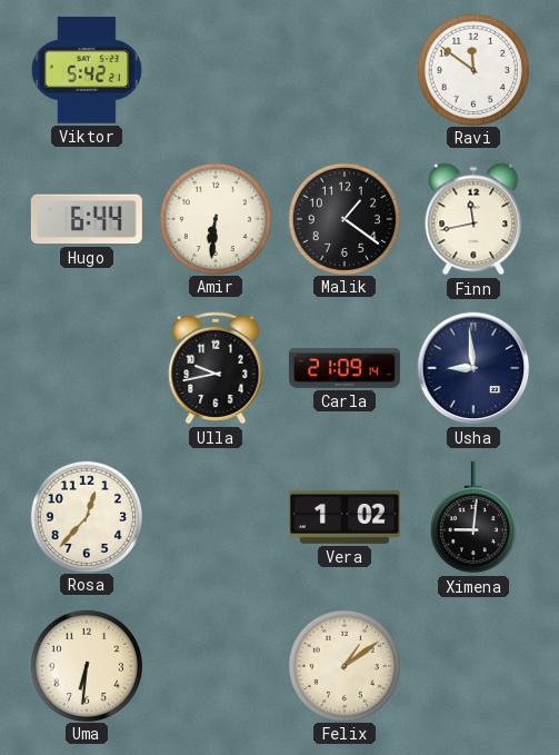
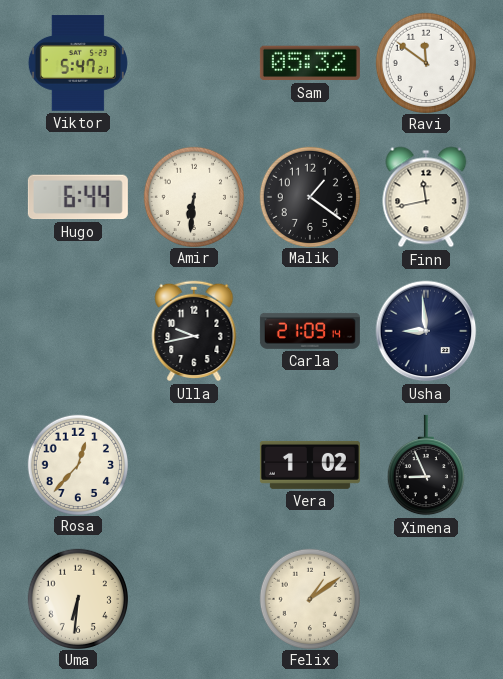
Viktor: 5:42 -> 5:47
Sam: none -> 05:32
Ximena: 9:01 -> 8:56
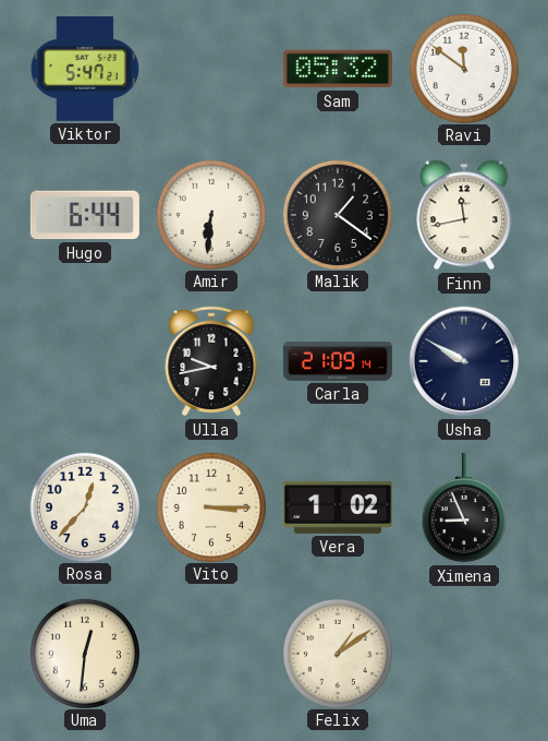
Usha: 8:59 -> 9:50
Vito: none -> 3:15
Uma: 6:31 -> 12:31
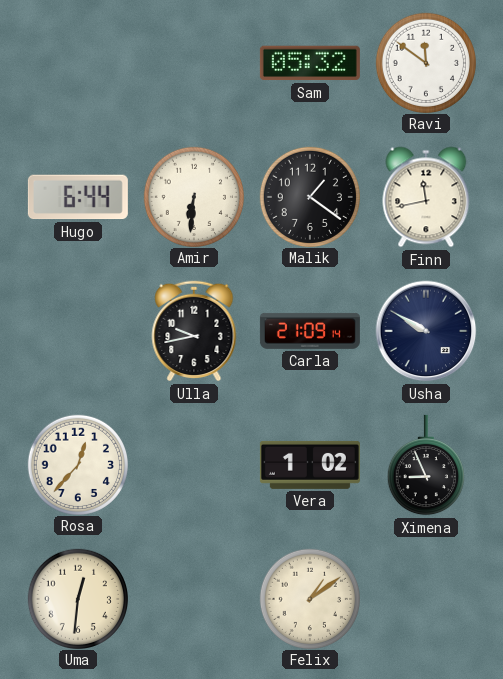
Viktor: 5:47 -> none
Vito: 3:15 -> none
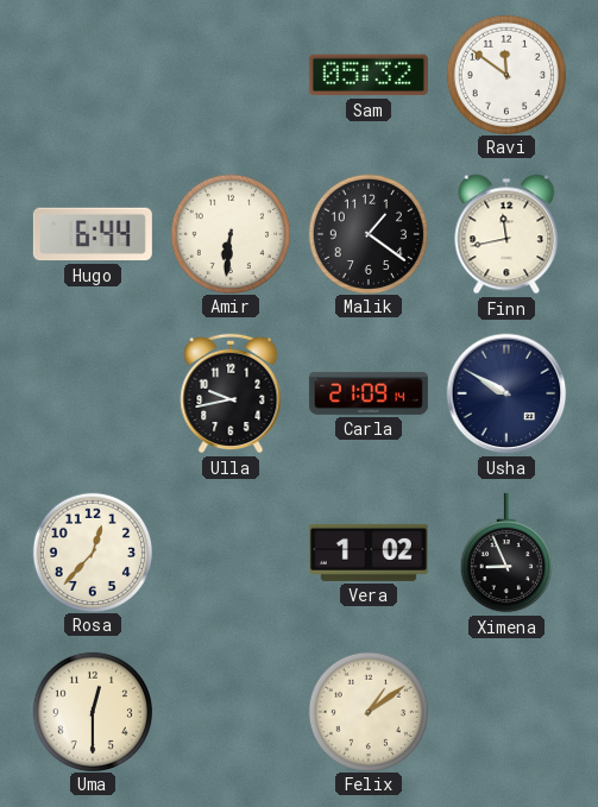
Uma: 12:31 -> 12:30
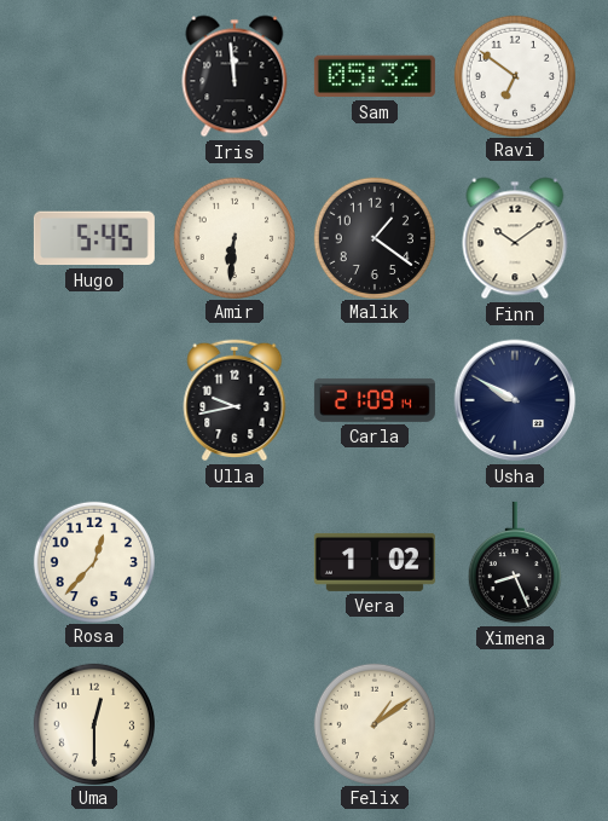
Iris: none -> 11:59
Ravi: 11:51 -> 6:51
Hugo: 6:44 -> 5:45
Finn: 11:43 -> 10:09
Ximena: 8:56 -> 8:26
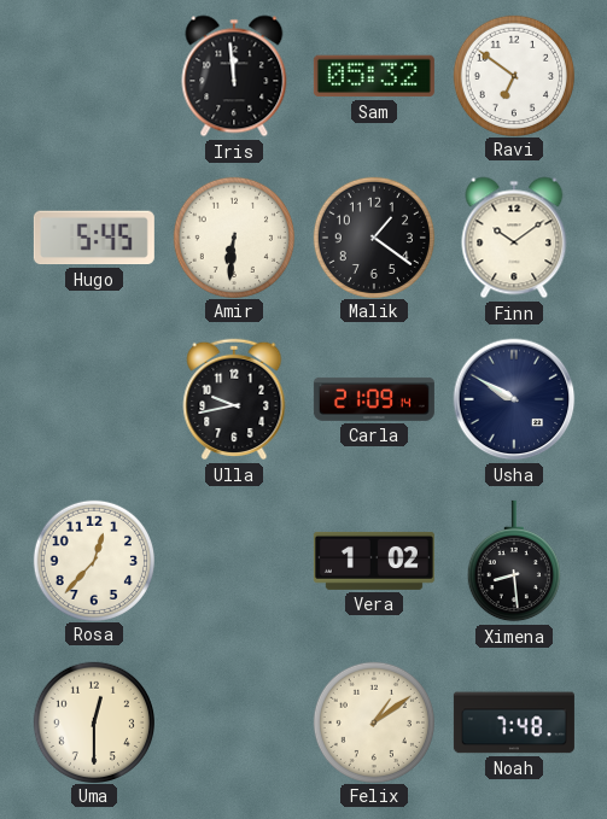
Ximena: 8:26 -> 8:29
Noah: none -> 7:48
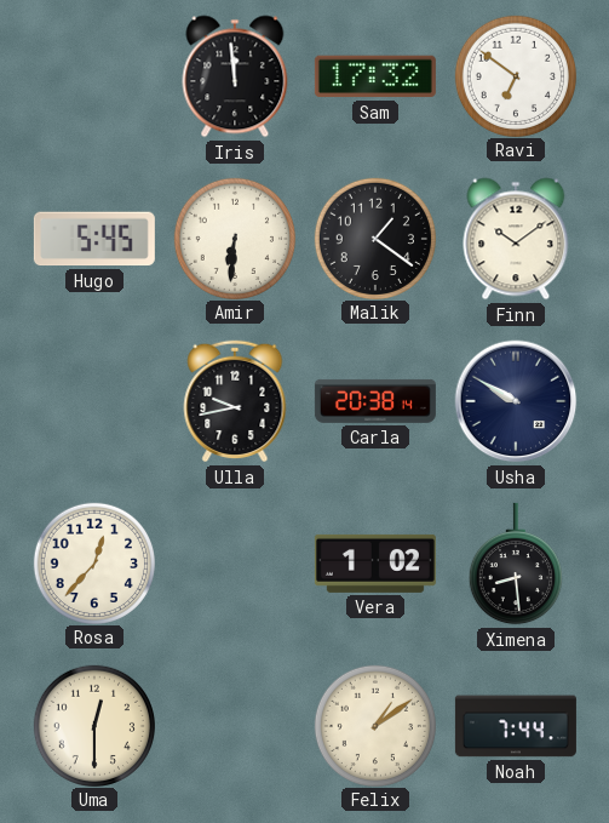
Sam: 05:32 -> 17:32
Carla: 21:09 -> 20:38
Noah: 7:48 -> 7:44
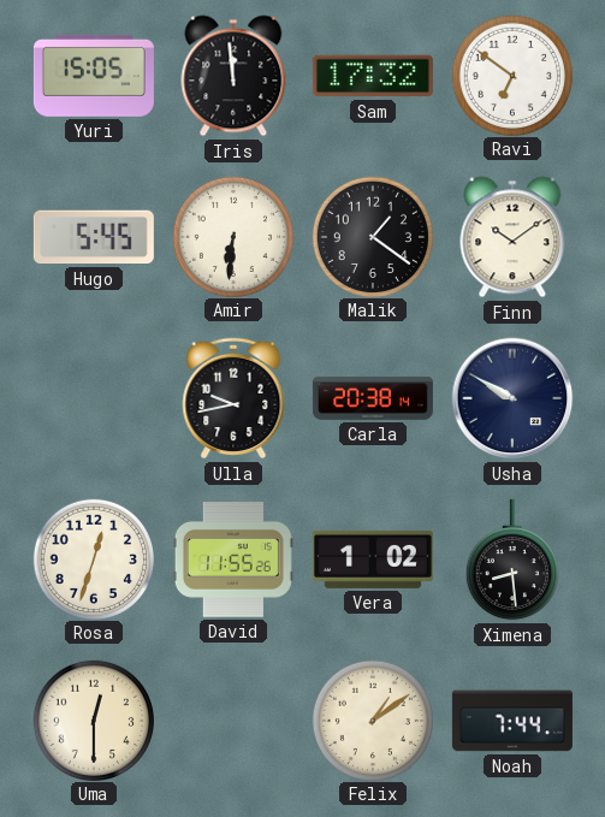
Yuri: none -> 15:05
Rosa: 12:37 -> 12:33
David: none -> 11:55
